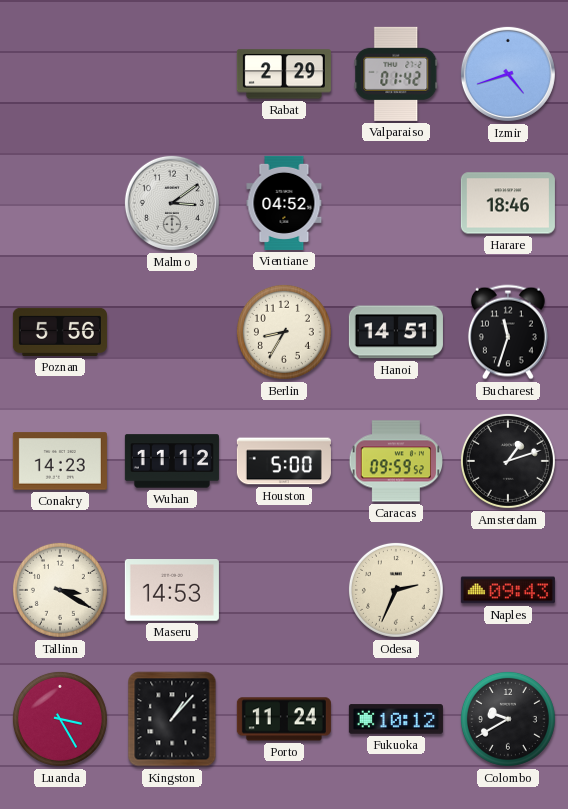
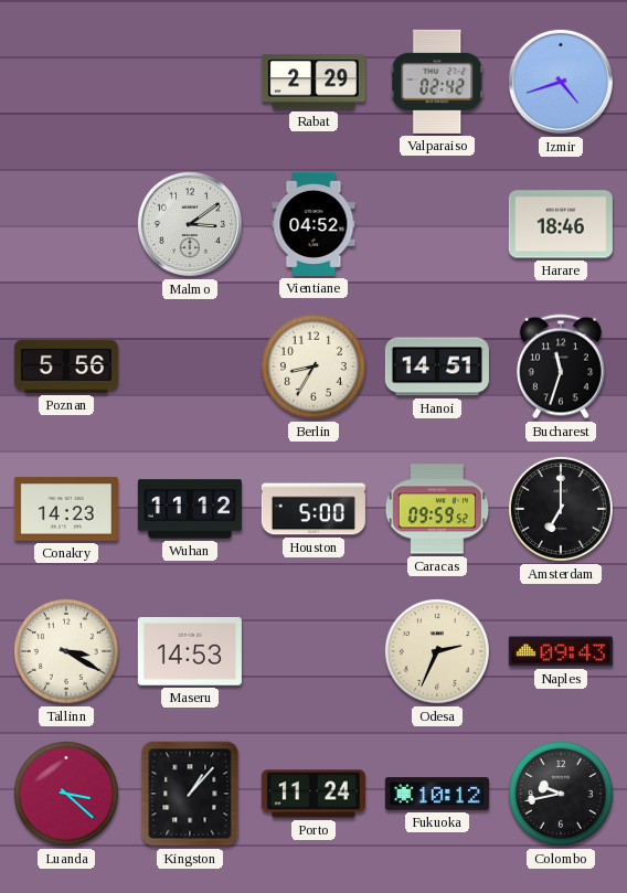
Valparaiso: 01:42 -> 02:42
Amsterdam: 1:12 -> 7:00
Luanda: 3:25 -> 3:22
Colombo: 9:40 -> 9:43
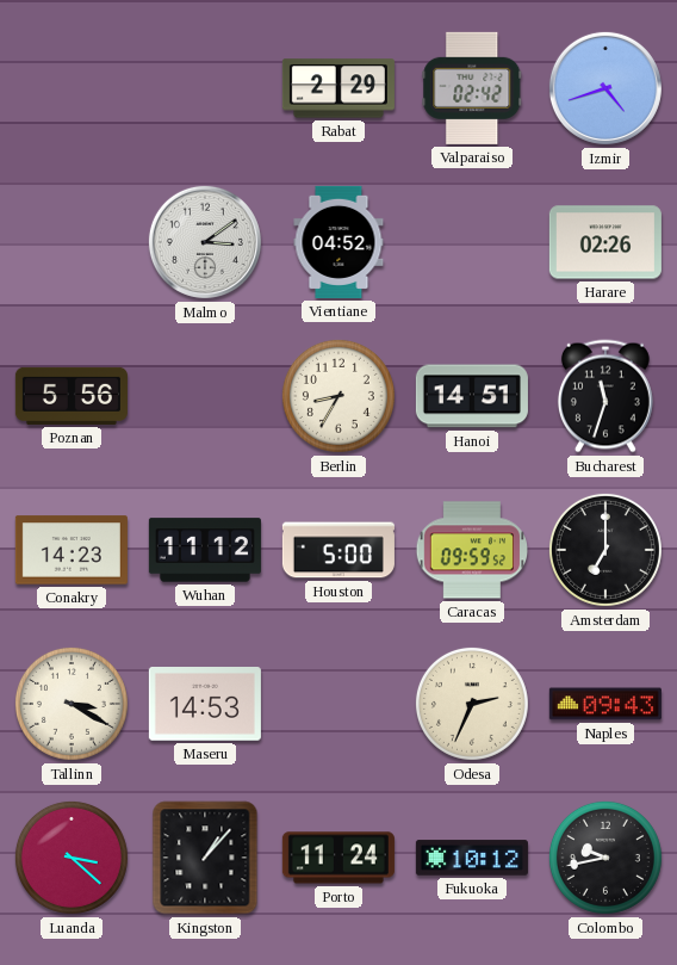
Harare: 18:46 -> 02:26
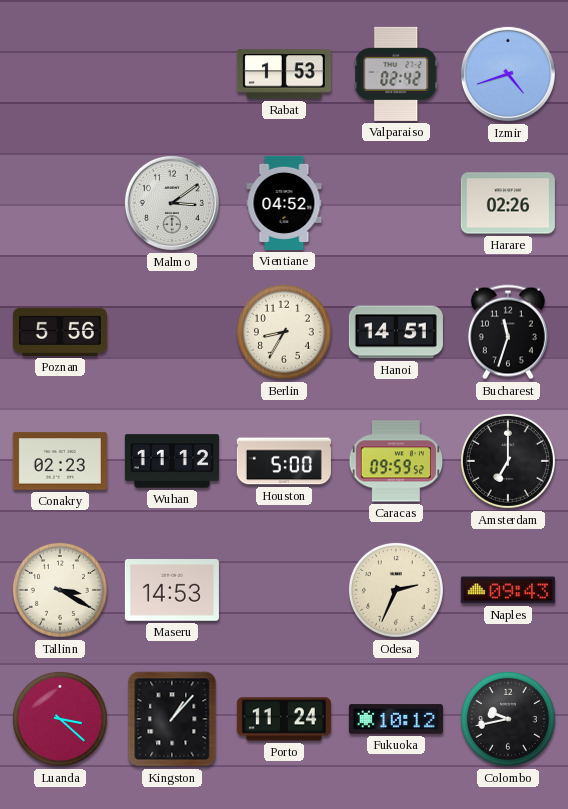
Rabat: 2:29 -> 1:53
Conakry: 14:23 -> 02:23
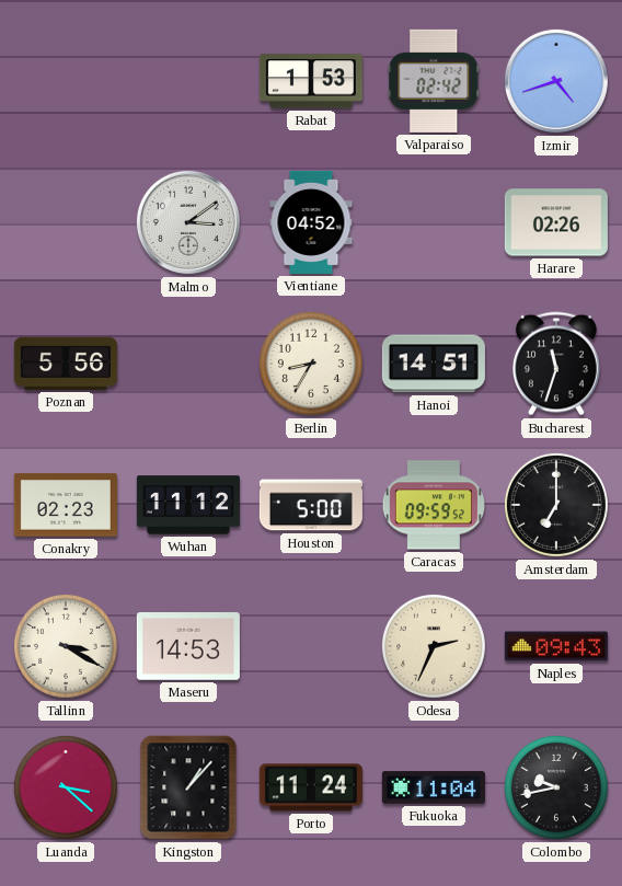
Fukuoka: 10:12 -> 11:04
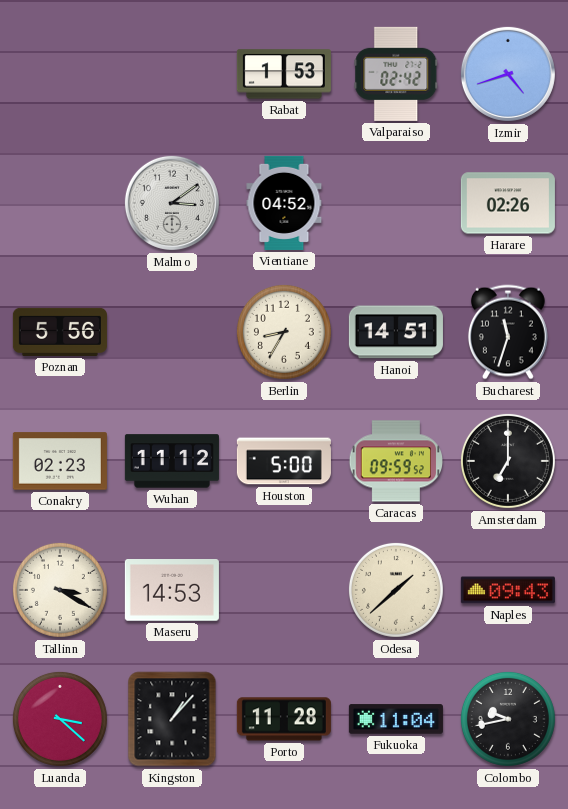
Odesa: 2:34 -> 1:38
Porto: 11:24 -> 11:28
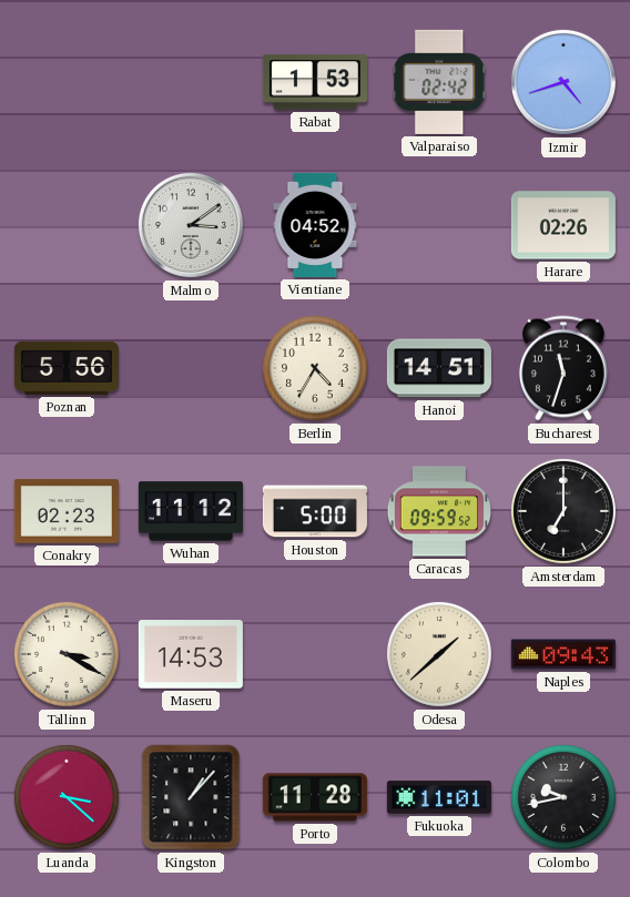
Berlin: 8:35 -> 4:35
Fukuoka: 11:04 -> 11:01
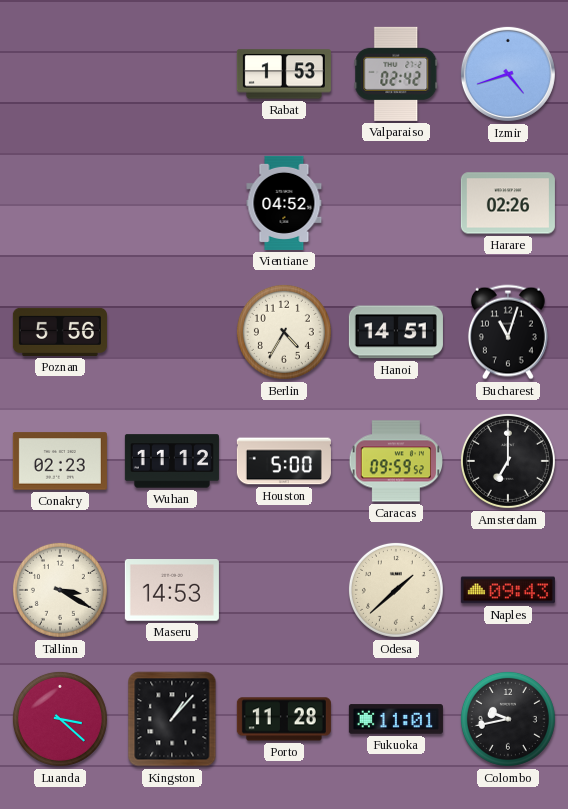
Malmo: 3:09 -> none
Bucharest: 11:33 -> 11:03
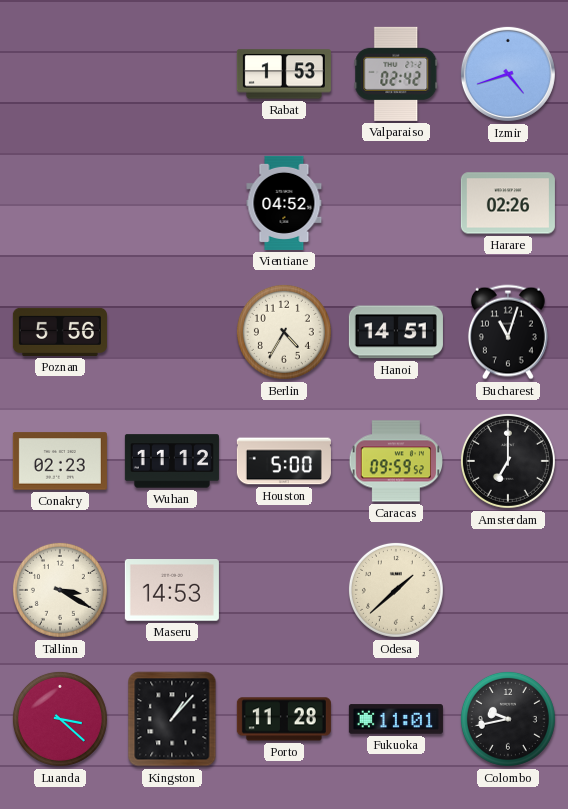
Naples: 09:43 -> none
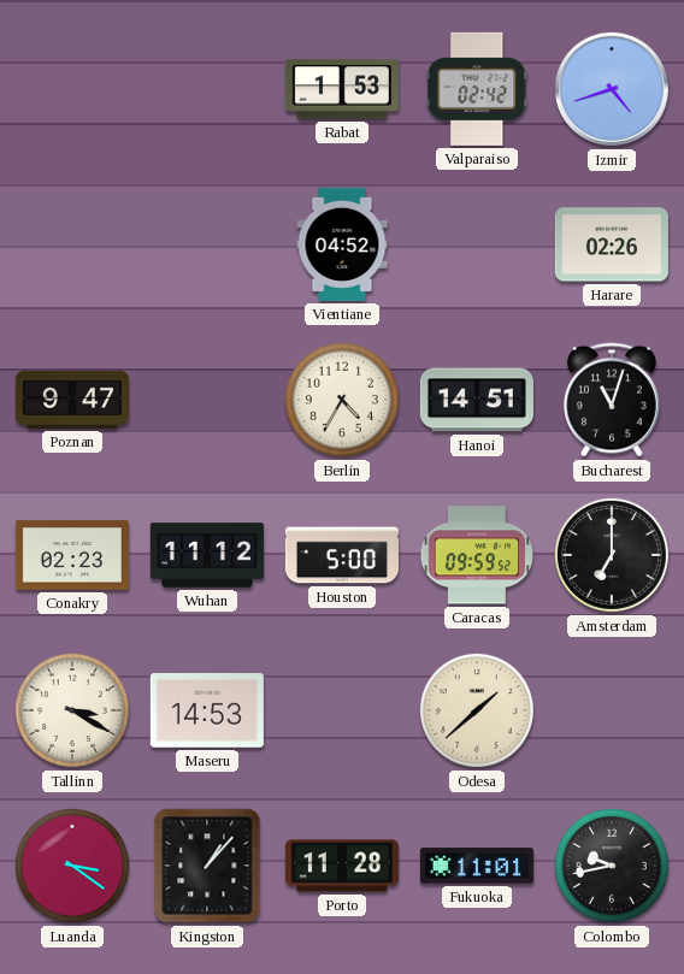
Poznan: 5:56 -> 9:47
Luanda: 3:22 -> 3:21
